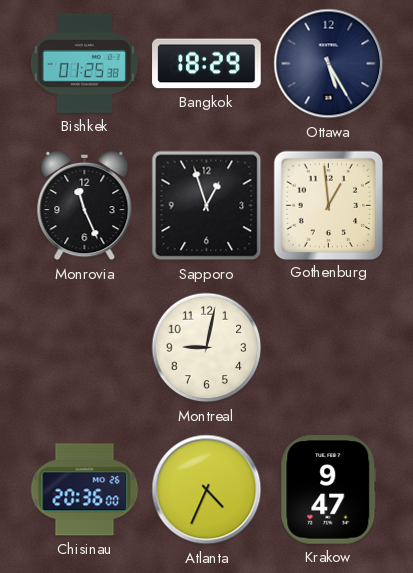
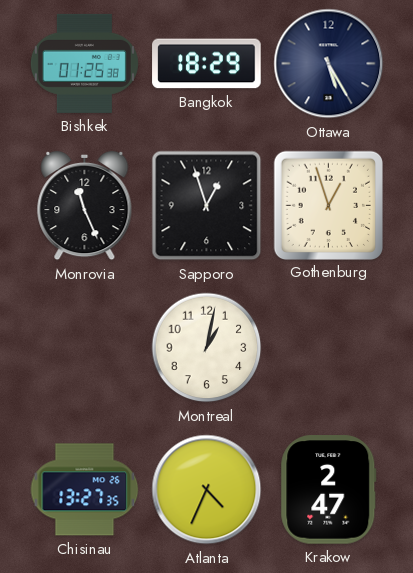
Gothenburg: 12:59 -> 12:57
Montreal: 9:02 -> 1:02
Chisinau: 20:36 -> 13:27
Krakow: 9:47 -> 2:47
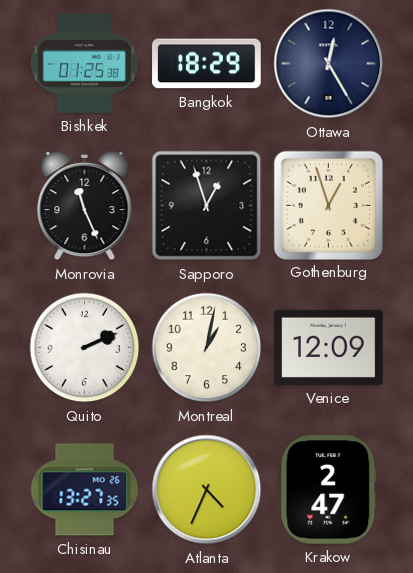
Ottawa: 5:25 -> 12:25
Quito: none -> 2:11
Venice: none -> 12:09
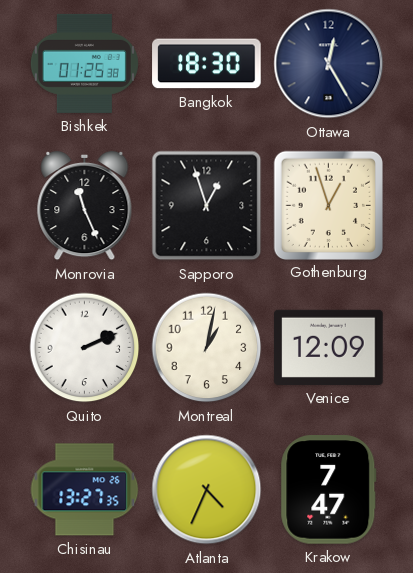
Bangkok: 18:29 -> 18:30
Krakow: 2:47 -> 7:47
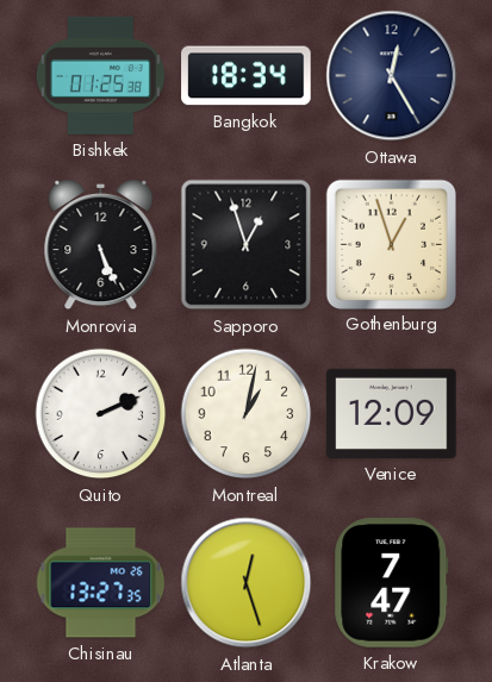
Bangkok: 18:30 -> 18:34
Monrovia: 11:26 -> 5:26
Atlanta: 4:34 -> 12:27
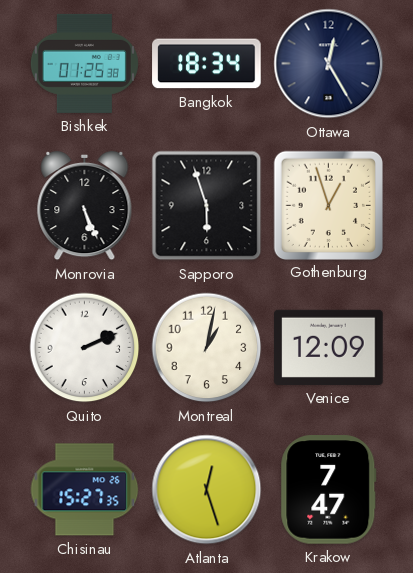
Sapporo: 12:57 -> 5:57
Chisinau: 13:27 -> 15:27
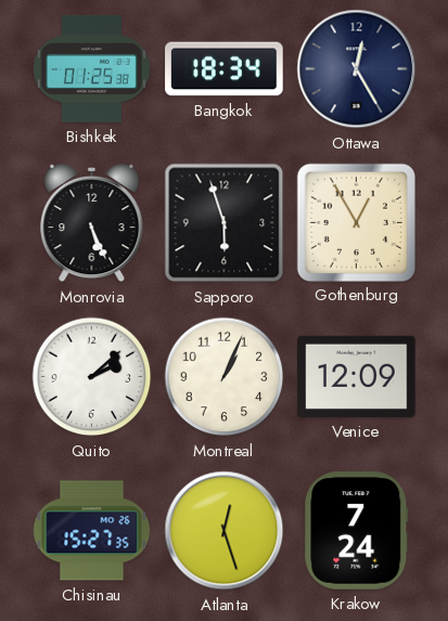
Gothenburg: 12:57 -> 12:55
Quito: 2:11 -> 2:08
Montreal: 1:02 -> 1:04
Krakow: 7:47 -> 7:24
